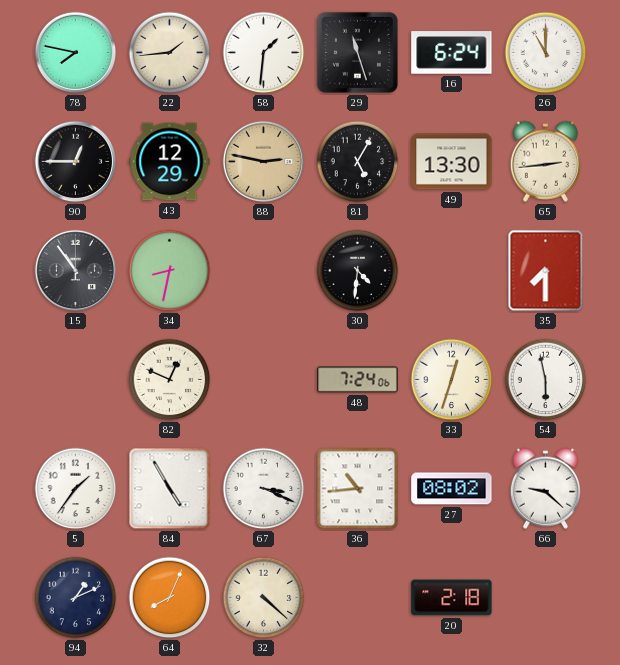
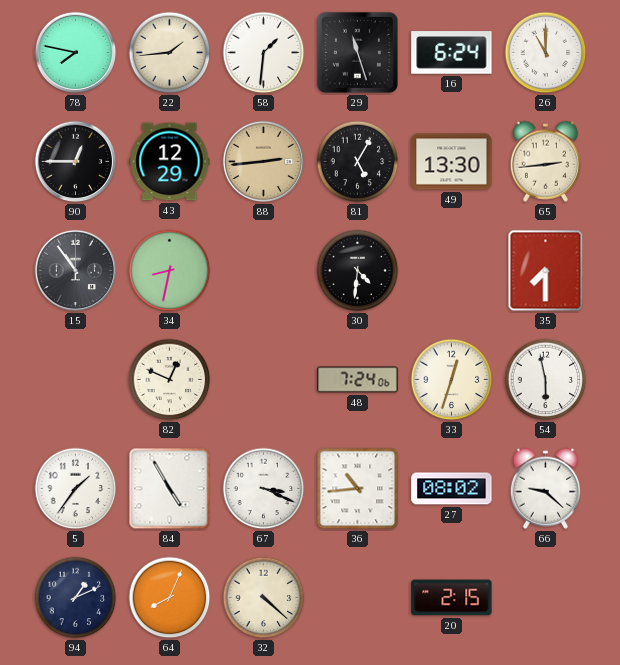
88: 2:47 -> 2:44
20: 2:18 -> 2:15
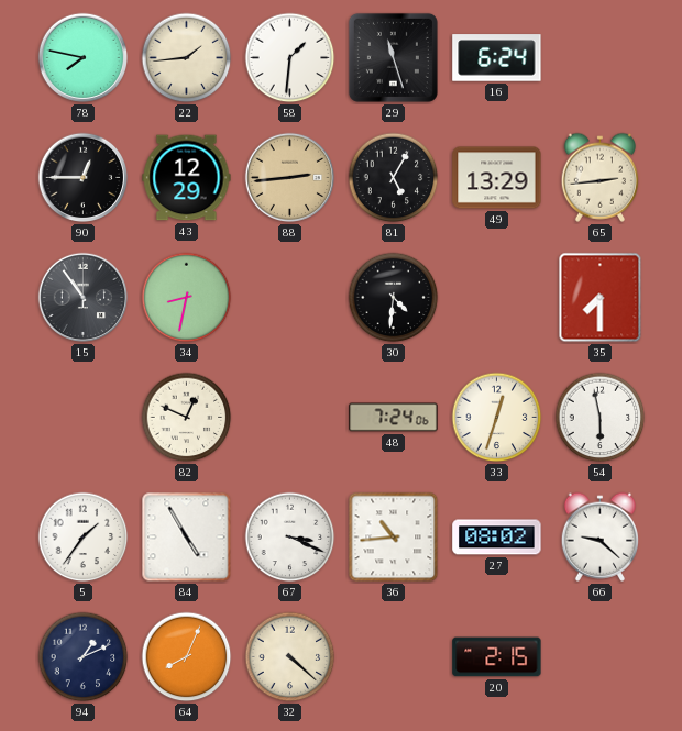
26: 11:00 -> none
49: 13:30 -> 13:29
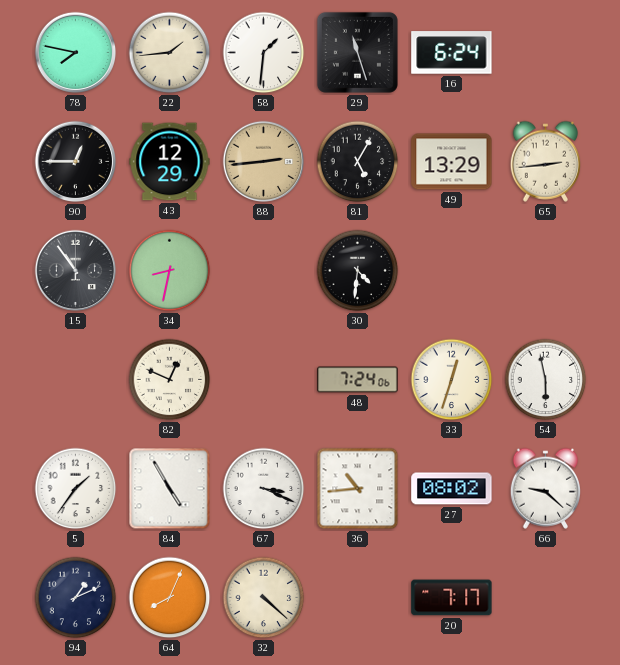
35: 7:30 -> none
20: 2:15 -> 7:17
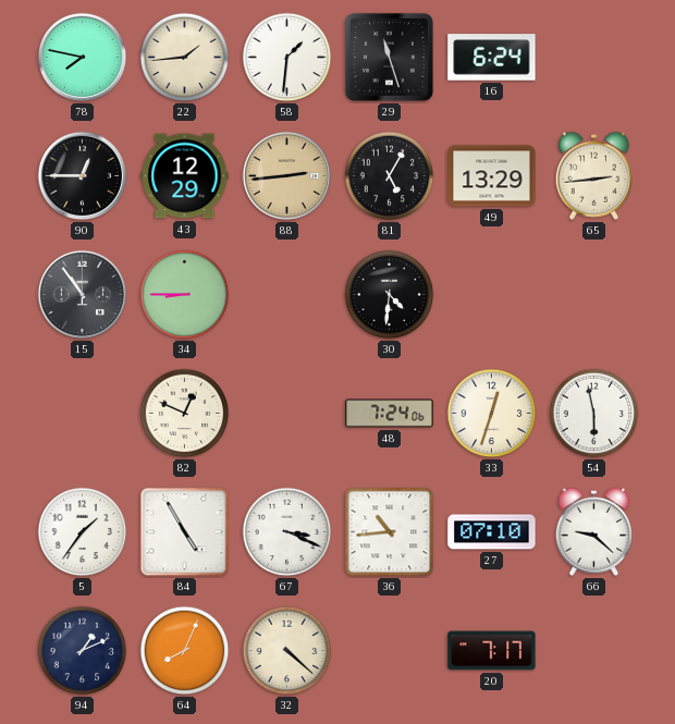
34: 8:32 -> 8:45
27: 08:02 -> 07:10
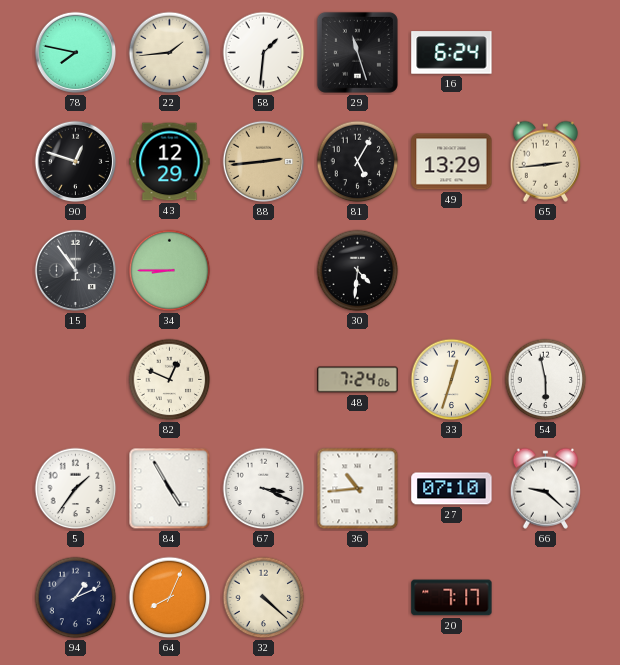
90: 12:45 -> 12:48
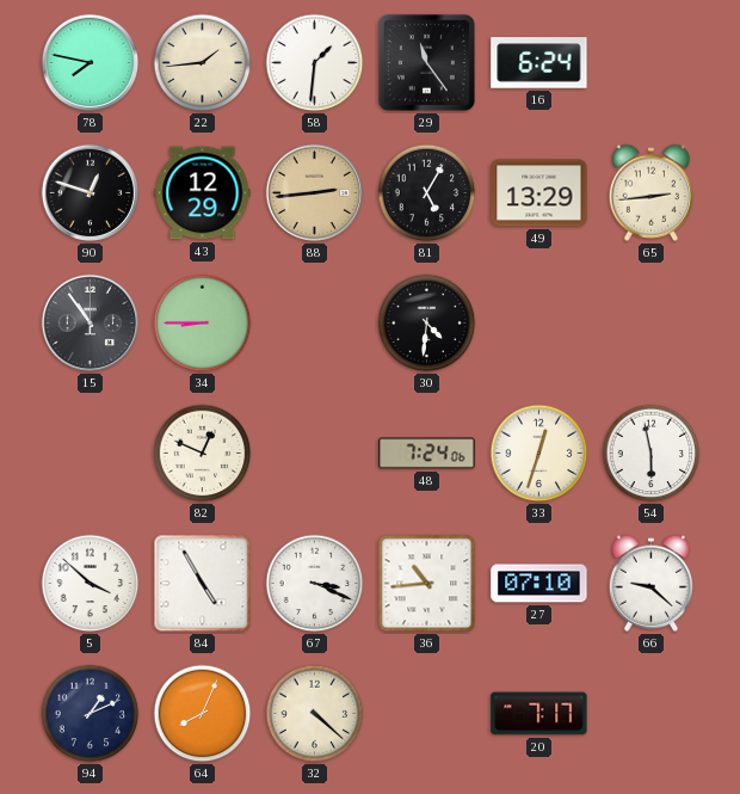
29: 11:27 -> 11:24
5: 1:36 -> 3:52
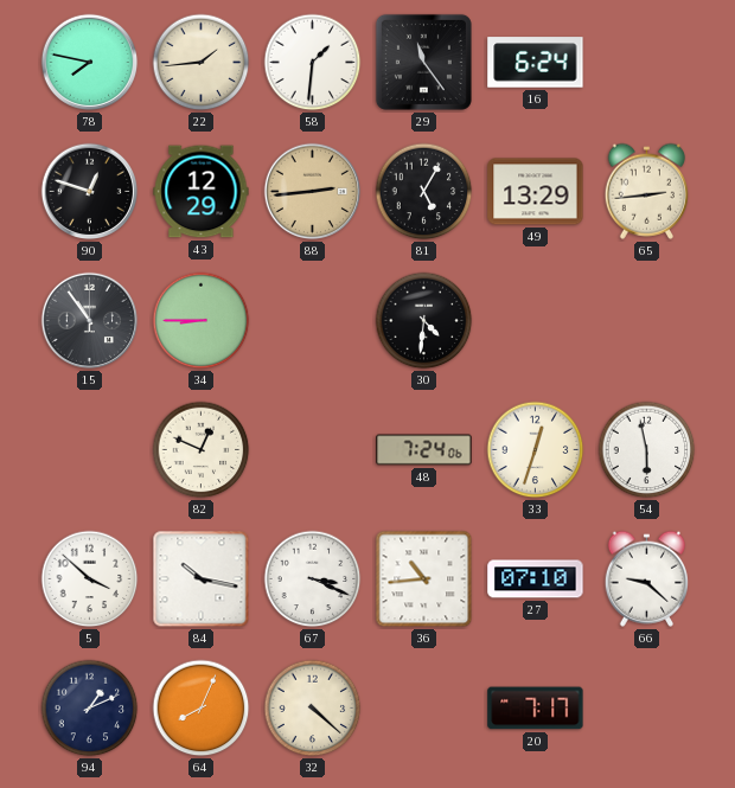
84: 4:55 -> 10:17
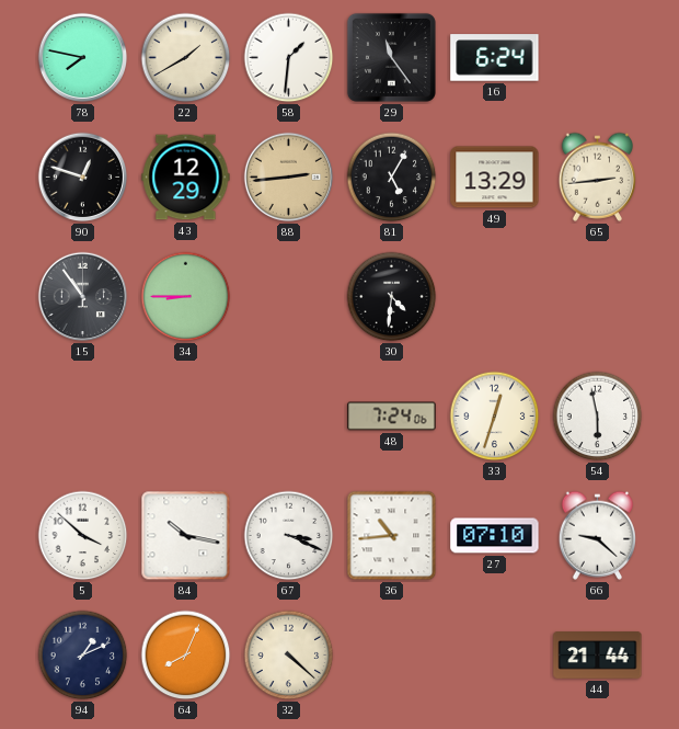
22: 1:44 -> 1:40
82: 12:49 -> none
20: 7:17 -> none
44: none -> 21:44
